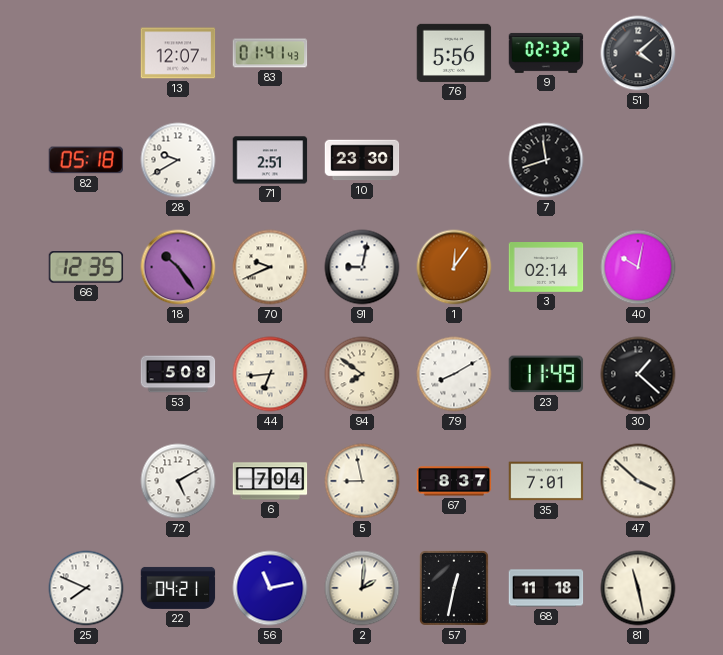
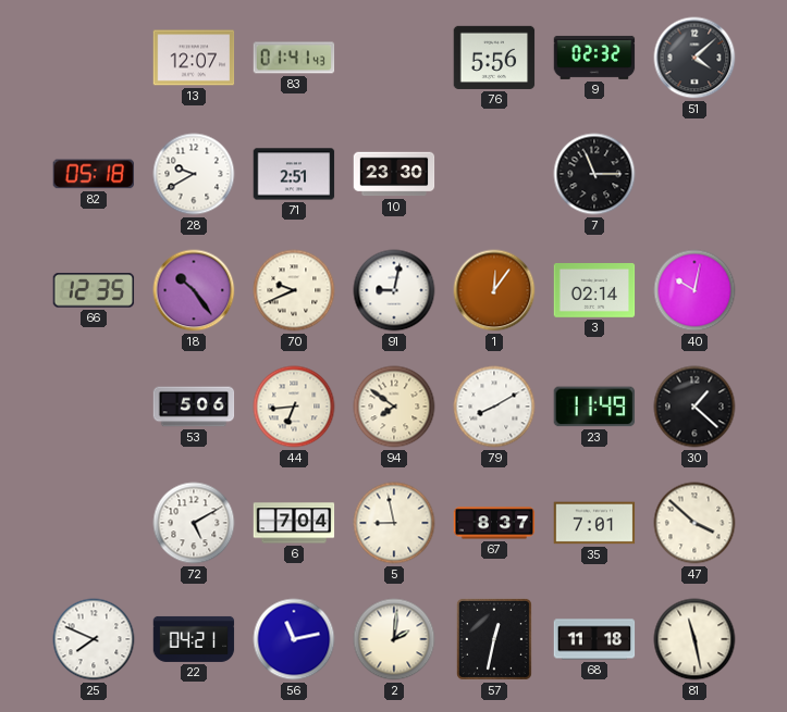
7: 11:42 -> 11:15
53: 5:08 -> 5:06
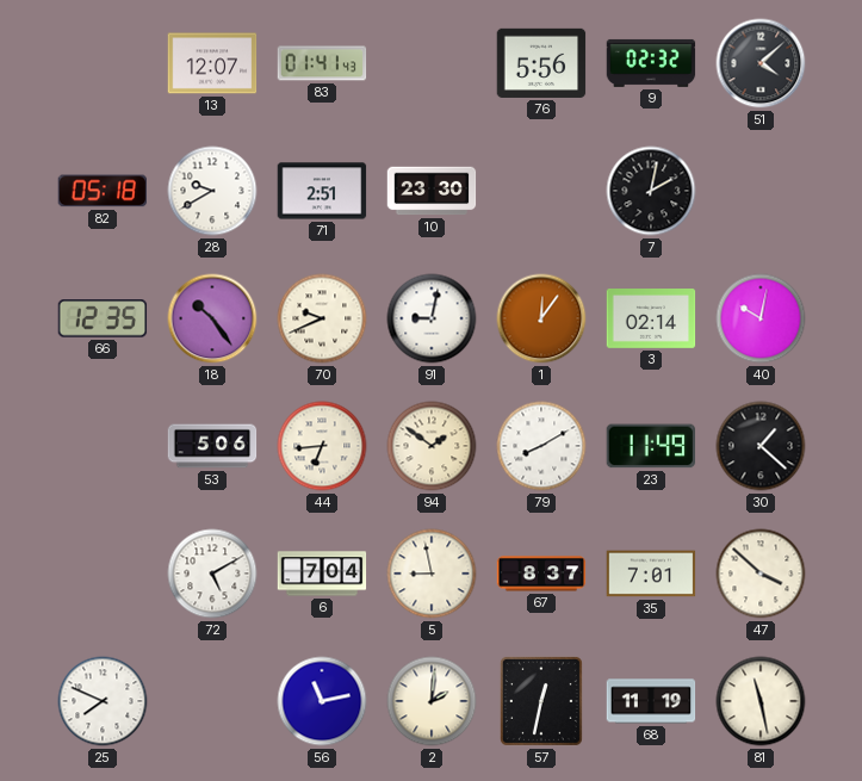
7: 11:15 -> 2:02
94: 7:51 -> 1:51
22: 04:21 -> none
68: 11:18 -> 11:19
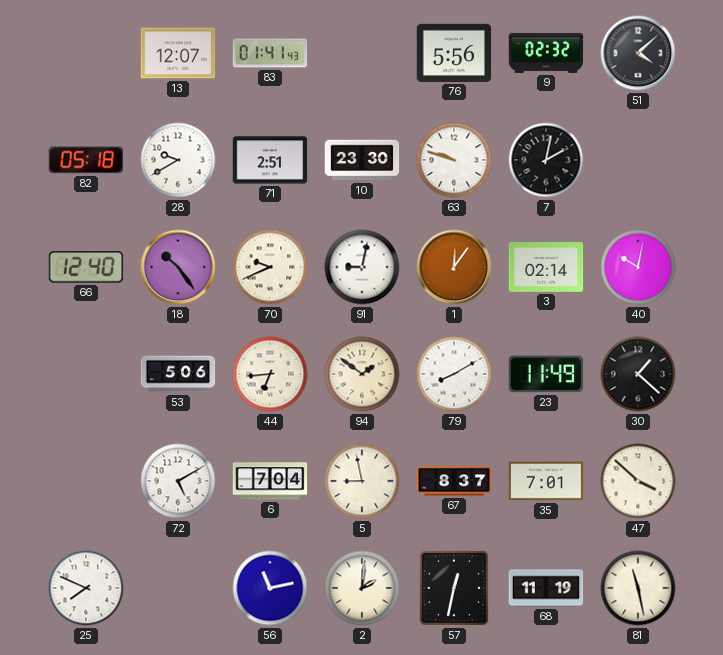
63: none -> 9:48
66: 12:35 -> 12:40
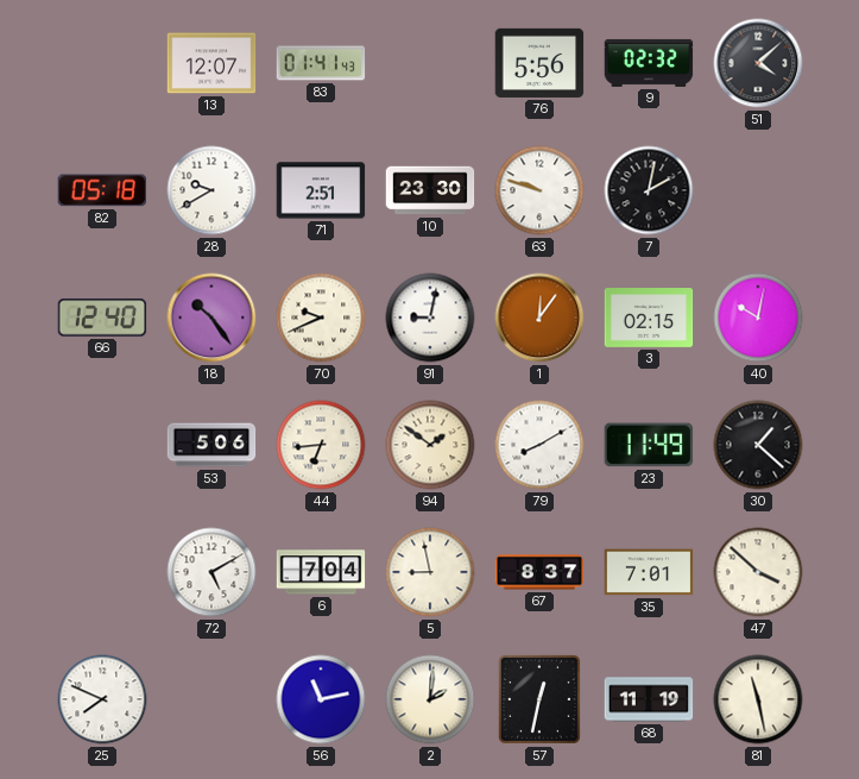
3: 02:14 -> 02:15
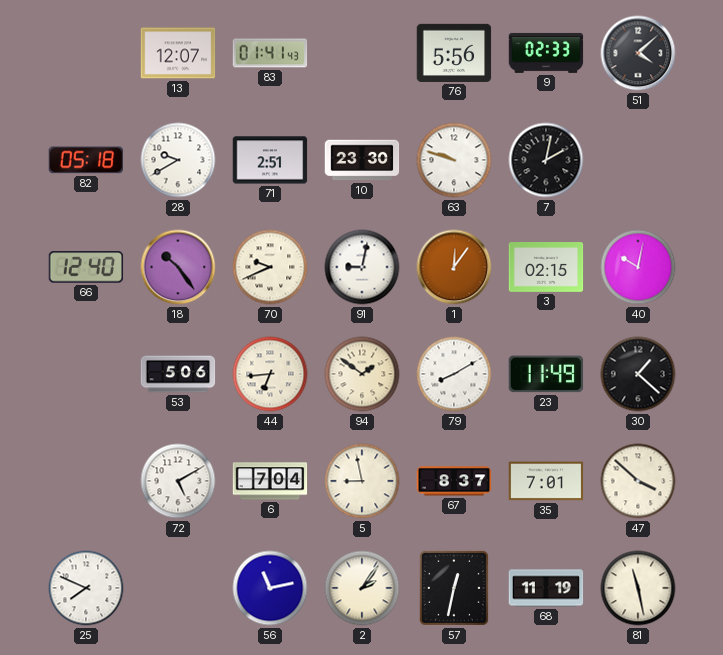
9: 02:32 -> 02:33
2: 2:01 -> 2:06
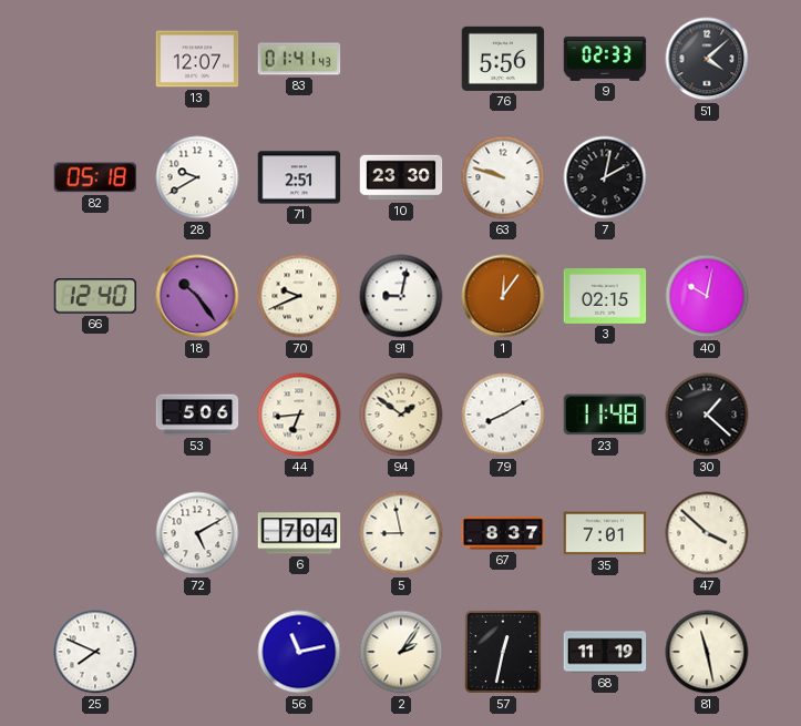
23: 11:49 -> 11:48
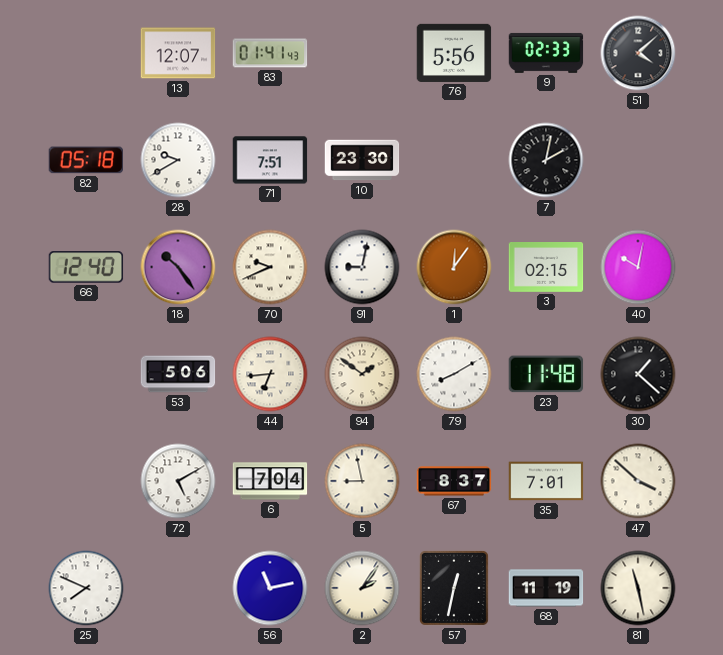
71: 2:51 -> 7:51
63: 9:48 -> none
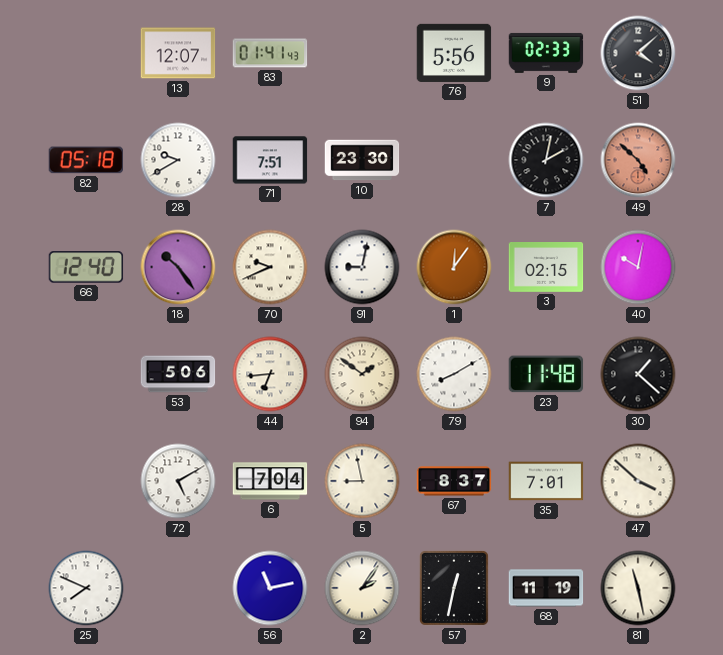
49: none -> 4:52
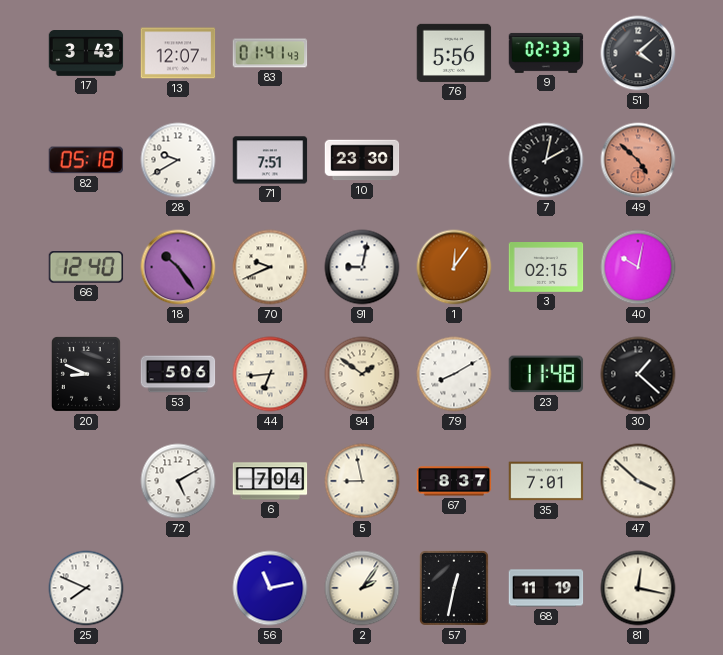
17: none -> 3:43
20: none -> 8:49
81: 11:28 -> 12:17
